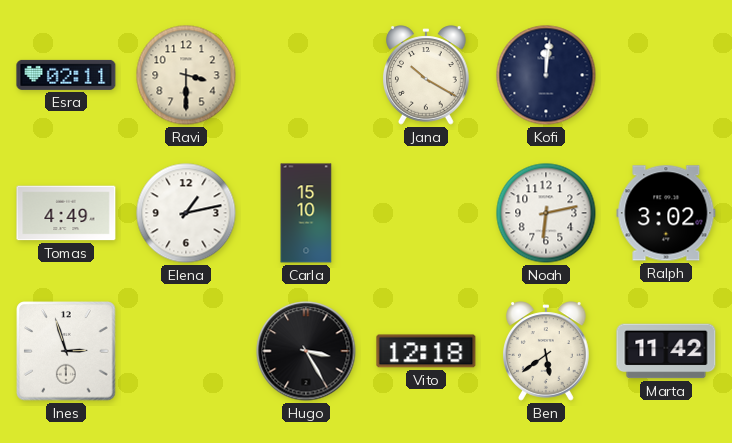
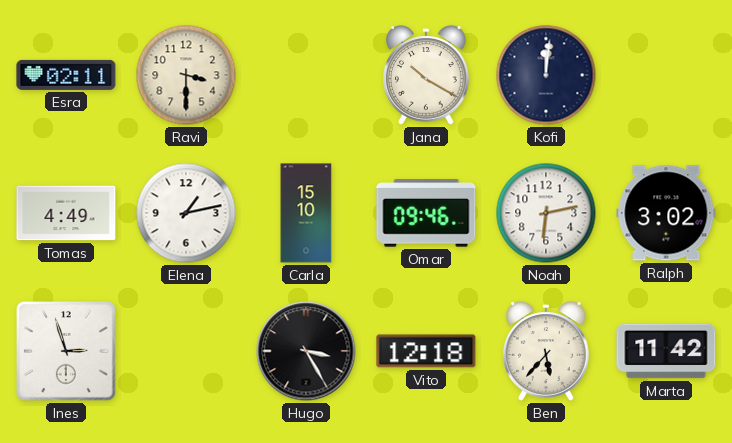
Omar: none -> 09:46
Ben: 5:39 -> 5:37
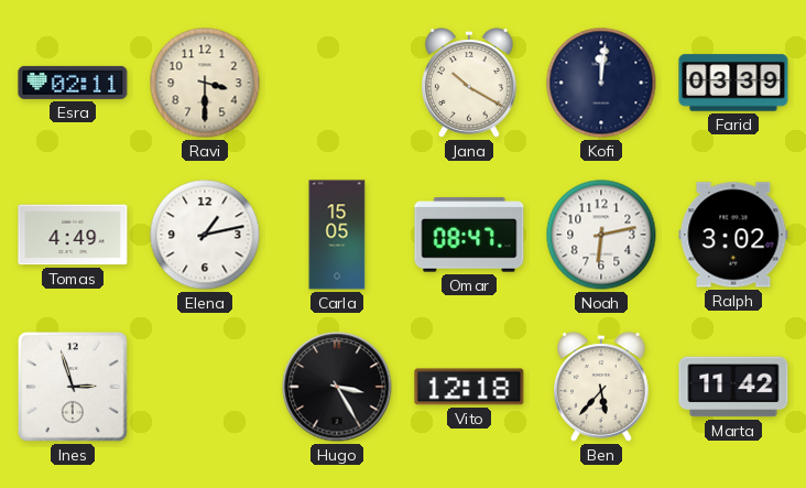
Farid: none -> 03:39
Carla: 15:10 -> 15:05
Omar: 09:46 -> 08:47
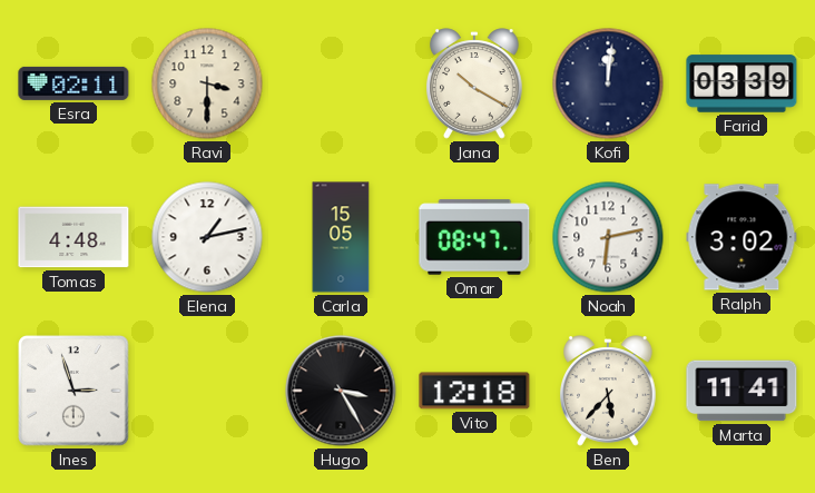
Tomas: 4:49 -> 4:48
Marta: 11:42 -> 11:41
